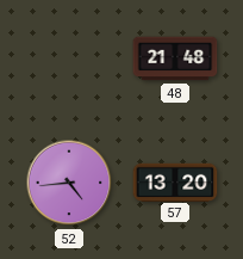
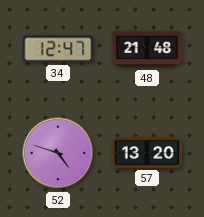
34: none -> 12:47
52: 4:44 -> 4:48
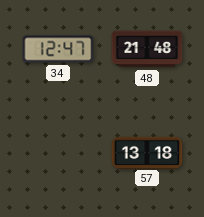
52: 4:48 -> none
57: 13:20 -> 13:18
